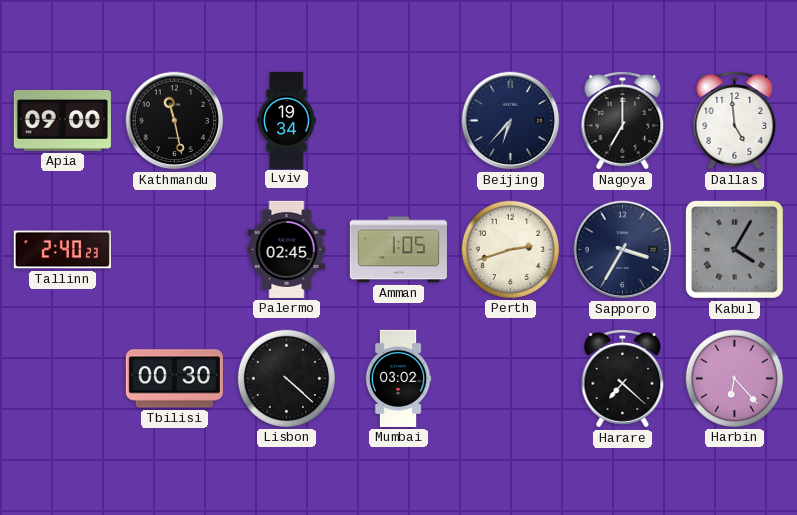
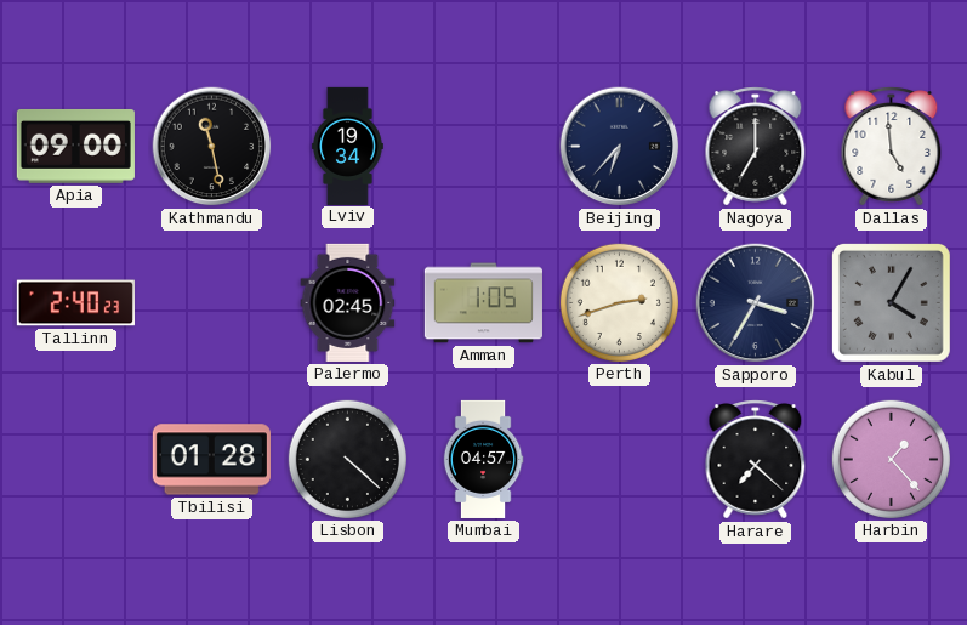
Tbilisi: 00:30 -> 01:28
Mumbai: 03:02 -> 04:57
Harbin: 6:23 -> 1:23
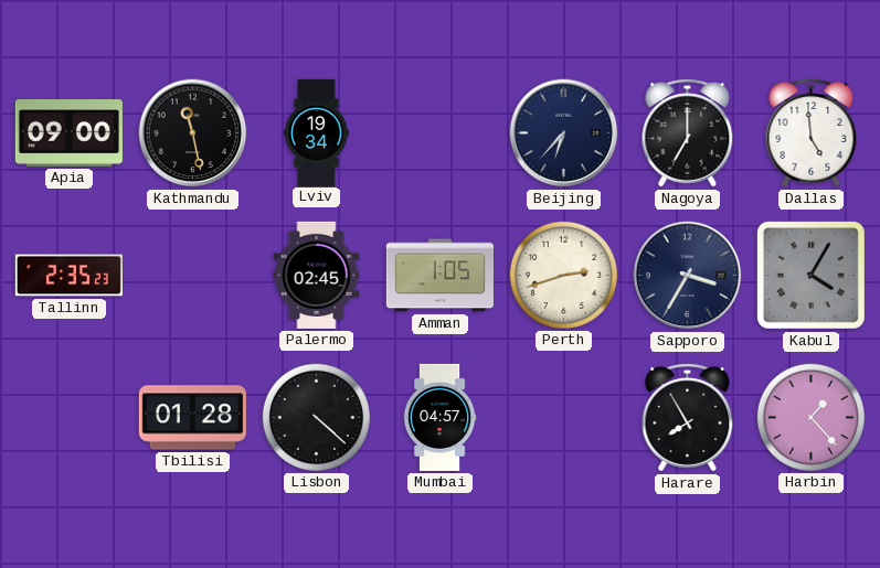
Tallinn: 2:40 -> 2:35
Harare: 7:22 -> 7:55
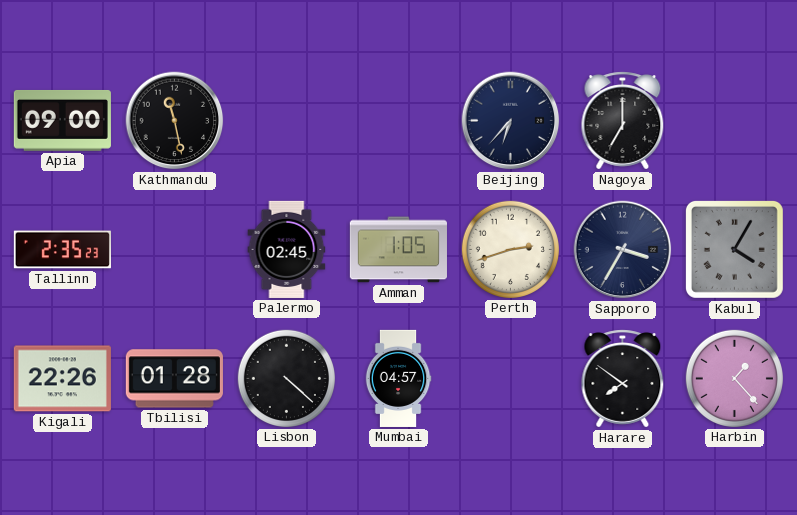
Lviv: 19:34 -> none
Dallas: 4:59 -> none
Kigali: none -> 22:26
Harare: 7:55 -> 7:51
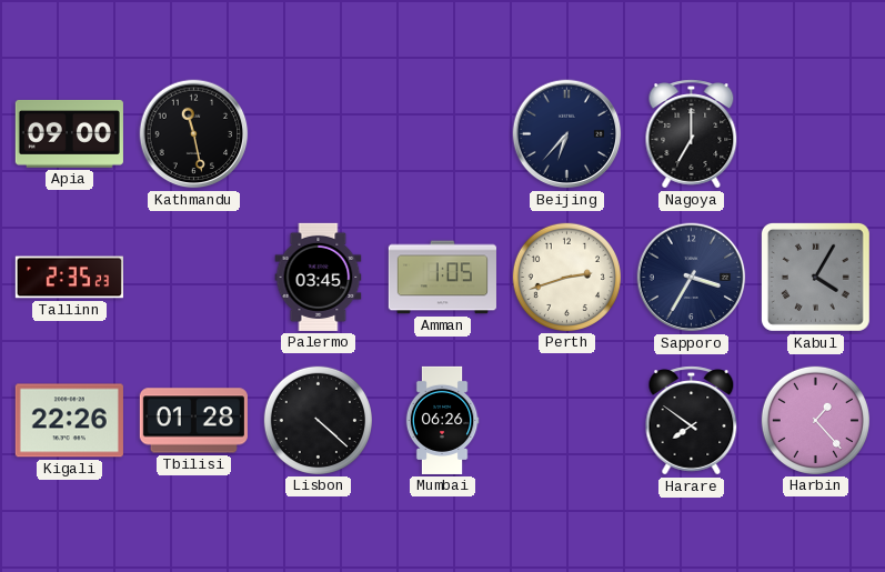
Palermo: 02:45 -> 03:45
Mumbai: 04:57 -> 06:26
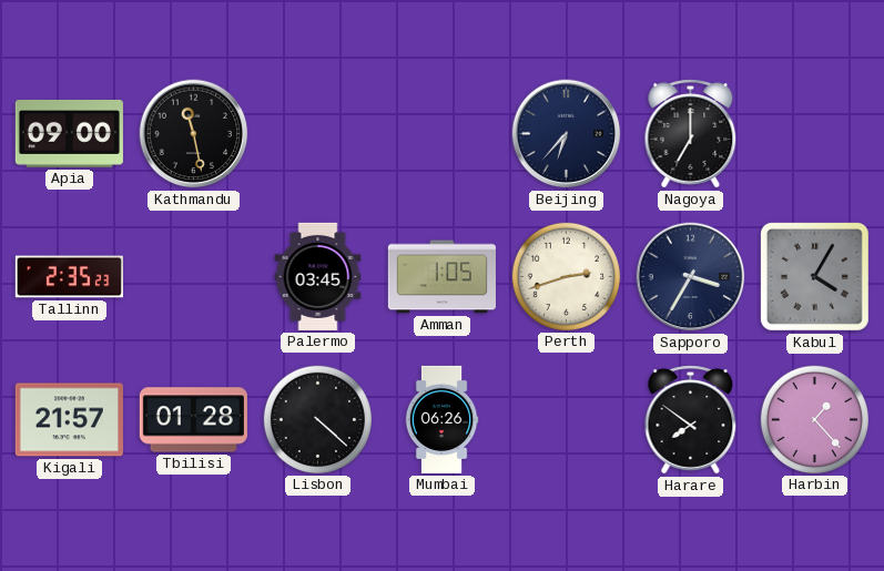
Kigali: 22:26 -> 21:57
